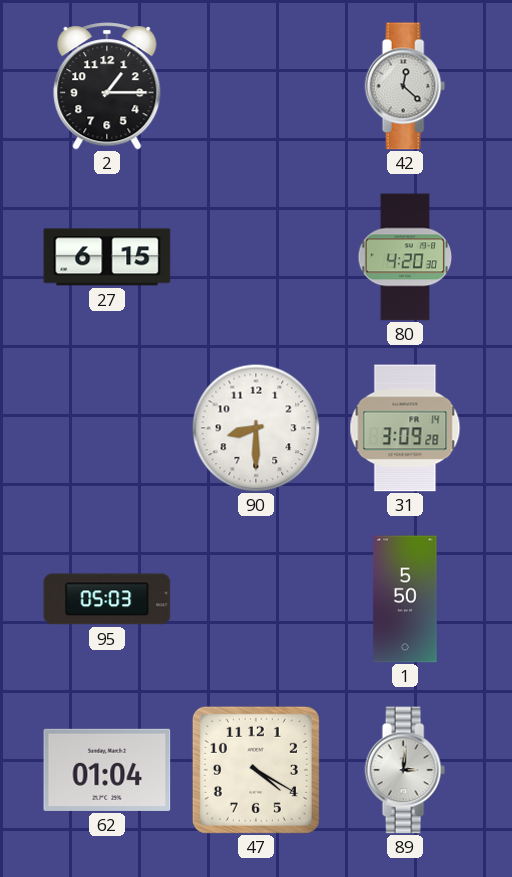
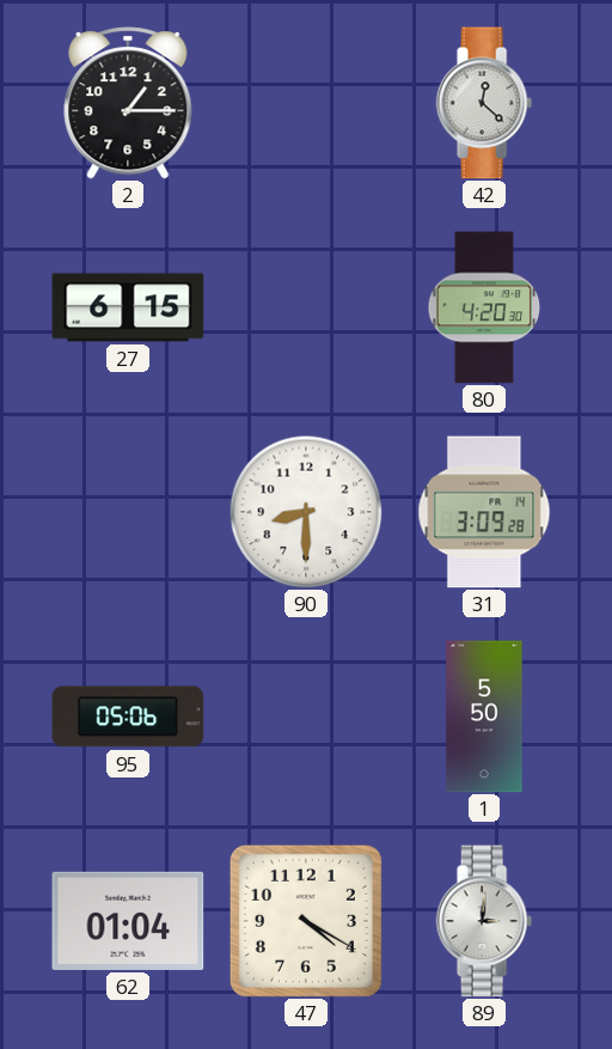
95: 05:03 -> 05:06
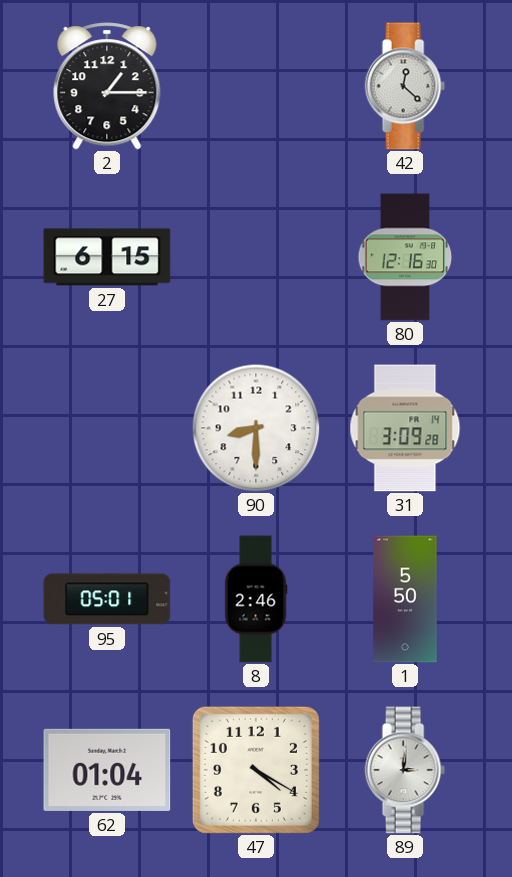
80: 4:20 -> 12:16
95: 05:06 -> 05:01
8: none -> 2:46
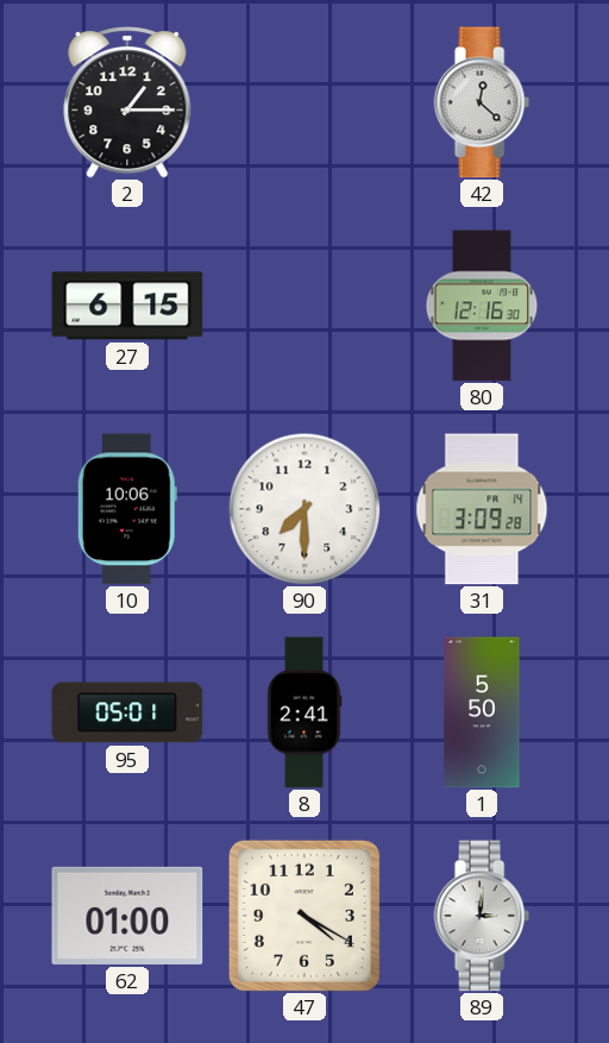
10: none -> 10:06
90: 8:30 -> 7:30
8: 2:46 -> 2:41
62: 01:04 -> 01:00
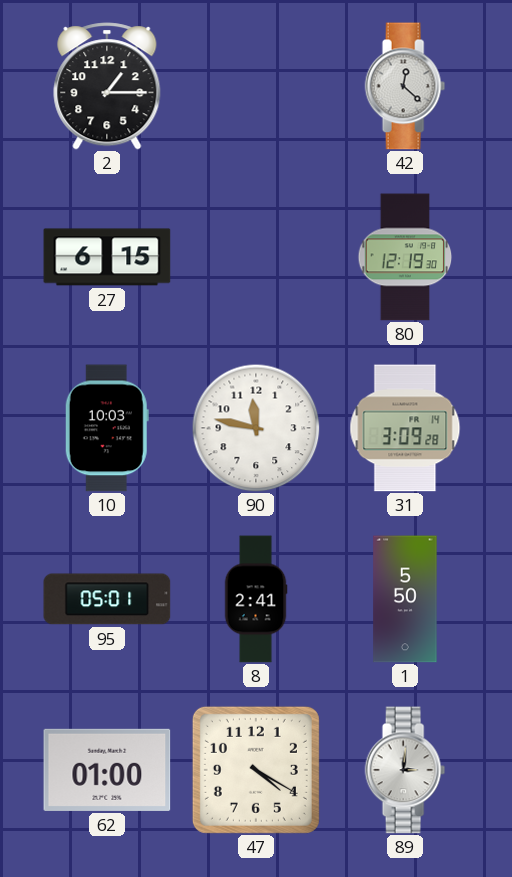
80: 12:16 -> 12:19
10: 10:06 -> 10:03
90: 7:30 -> 11:47
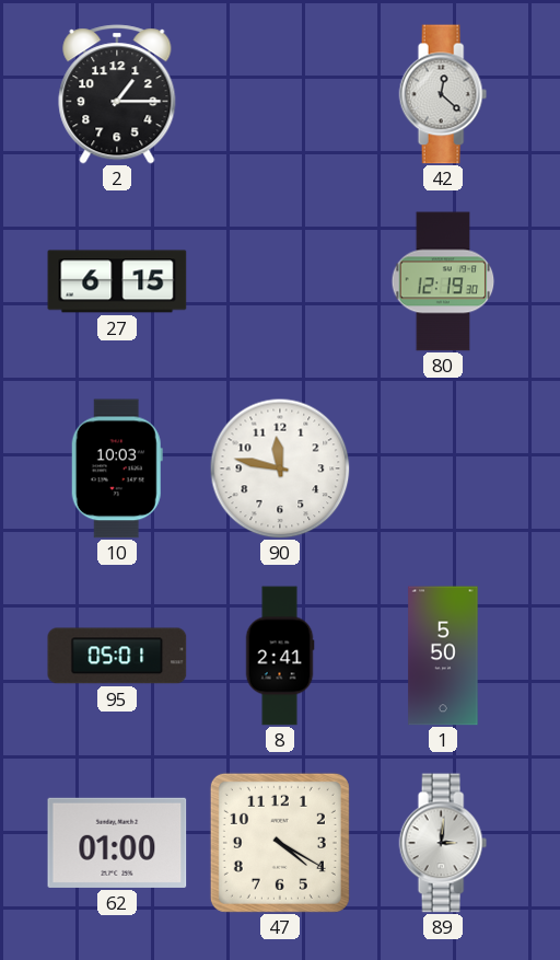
31: 3:09 -> none
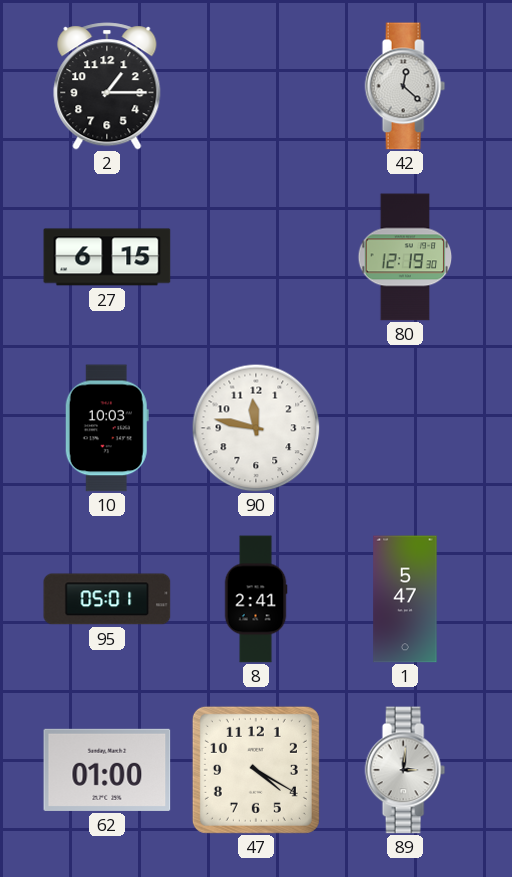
1: 5:50 -> 5:47
